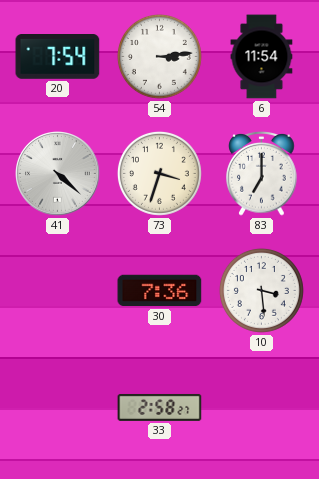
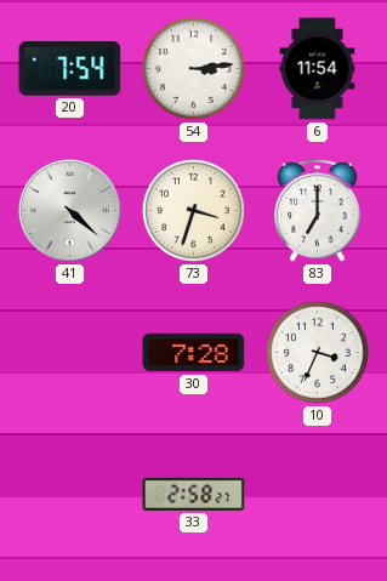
30: 7:36 -> 7:28
10: 3:29 -> 3:34
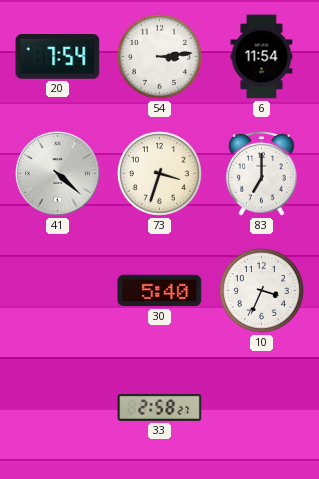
30: 7:28 -> 5:40
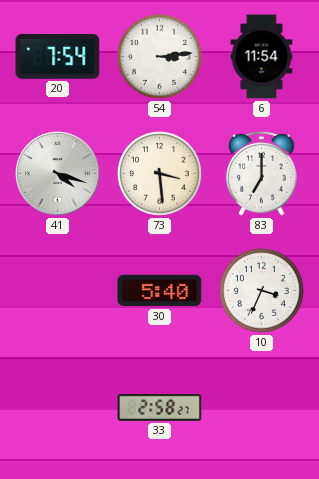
41: 4:22 -> 4:18
73: 3:33 -> 3:29
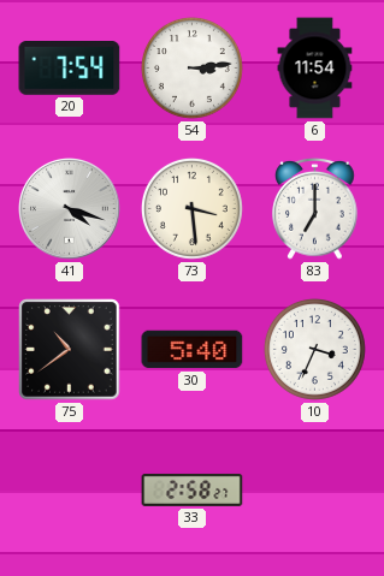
75: none -> 10:39
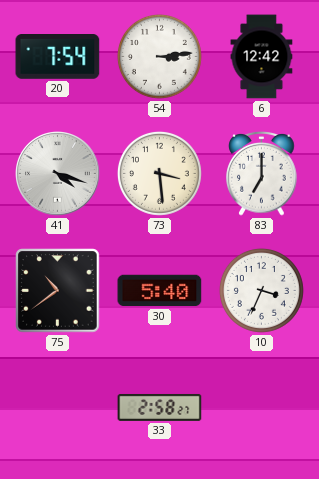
6: 11:54 -> 12:42
